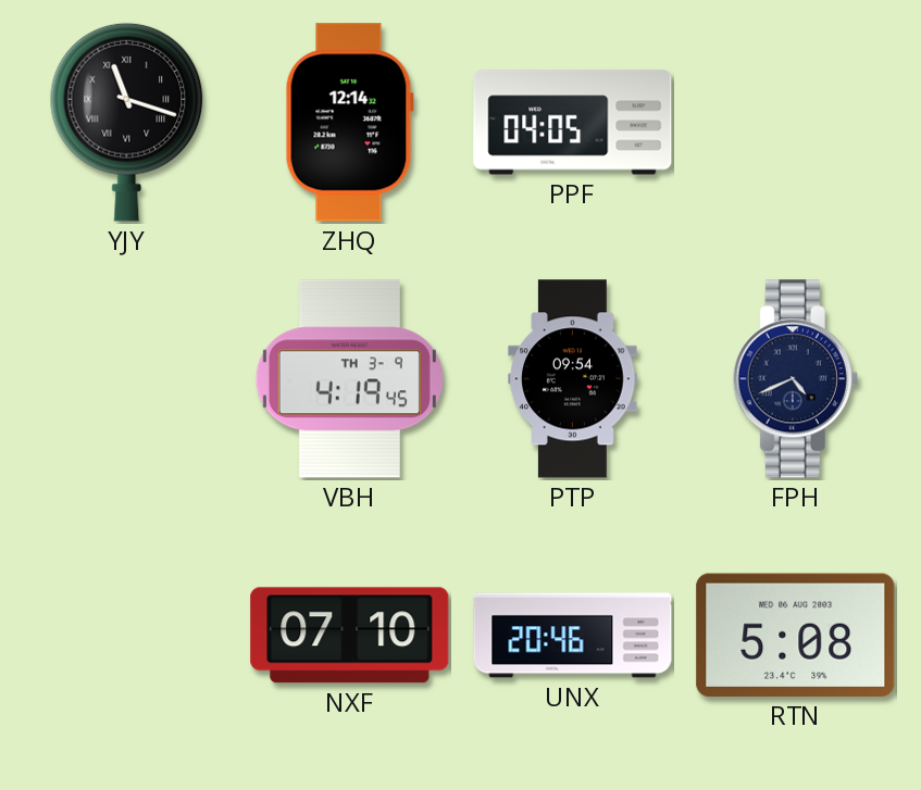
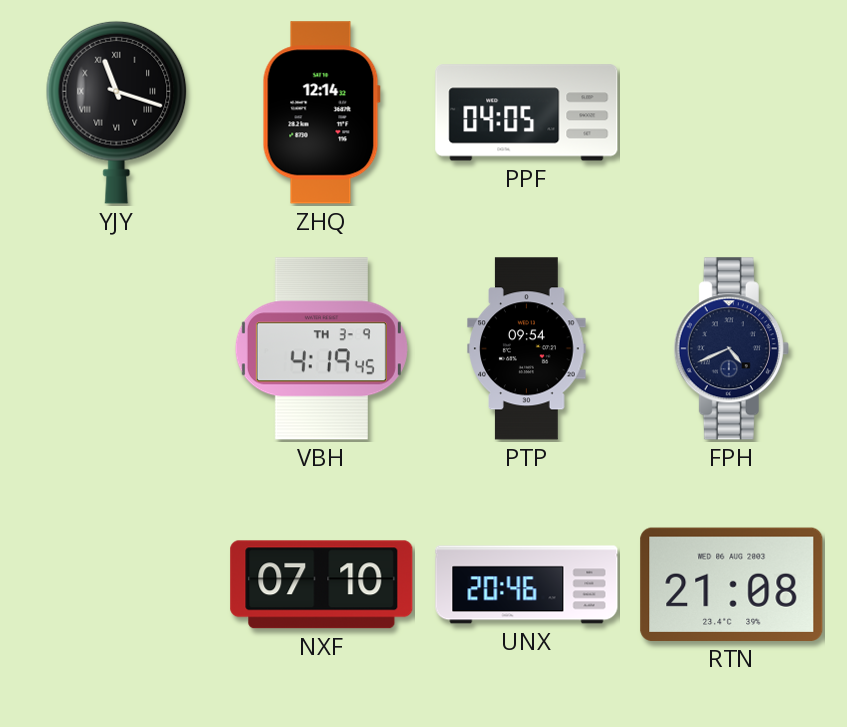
RTN: 5:08 -> 21:08
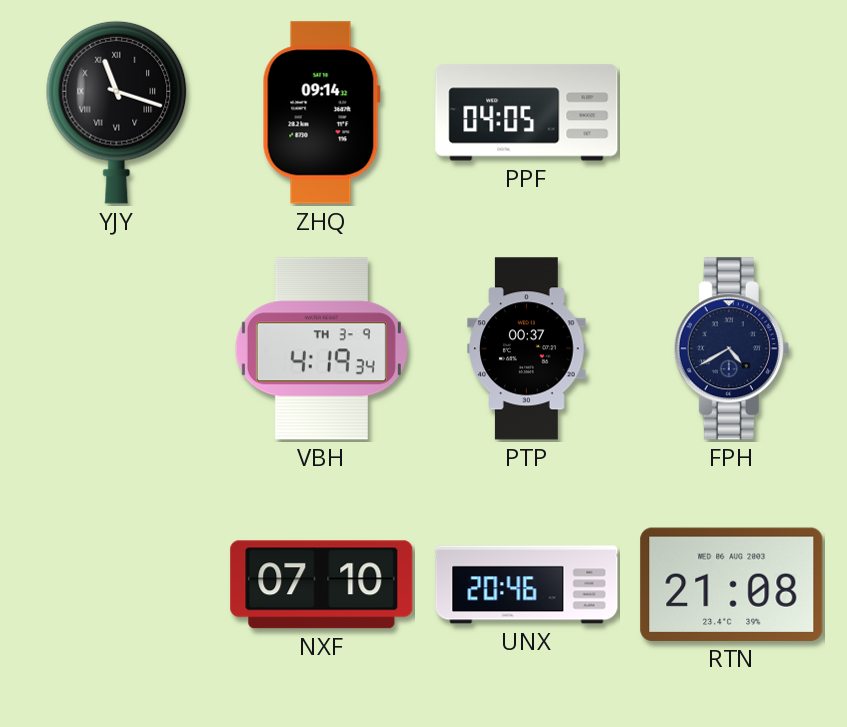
ZHQ: 12:14 -> 09:14
VBH: 4:19:45 -> 4:19:34
PTP: 09:54 -> 00:37
FPH: 4:41 -> 4:40
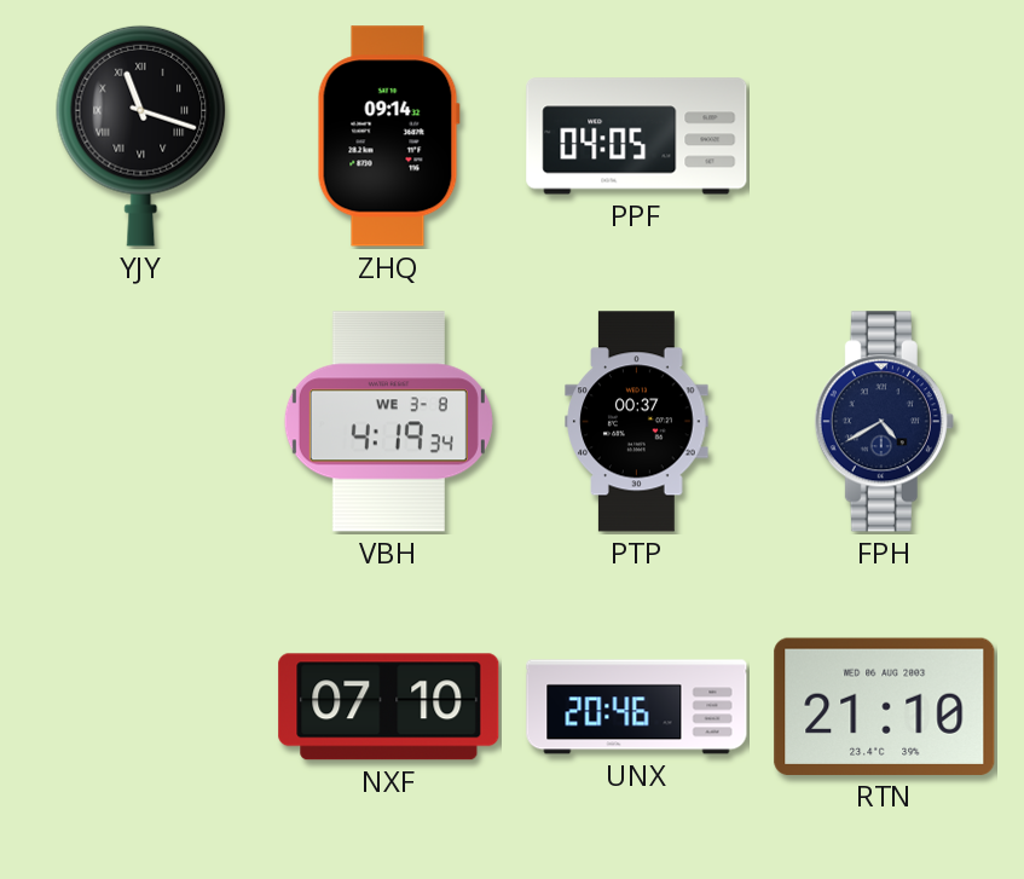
VBH date: TH 3-9 -> WE 3-8
RTN: 21:08 -> 21:10
